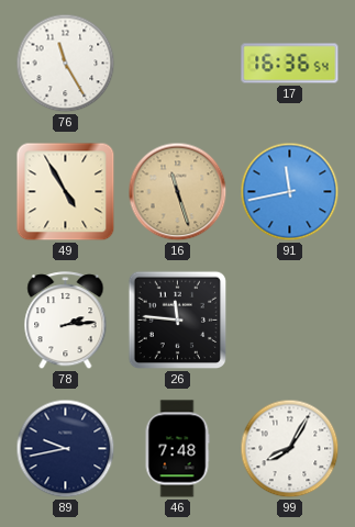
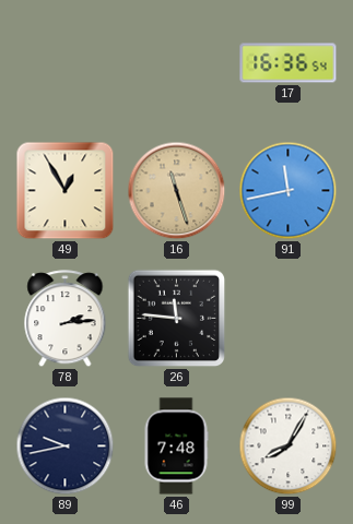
76: 11:25 -> none
49: 4:55 -> 12:55
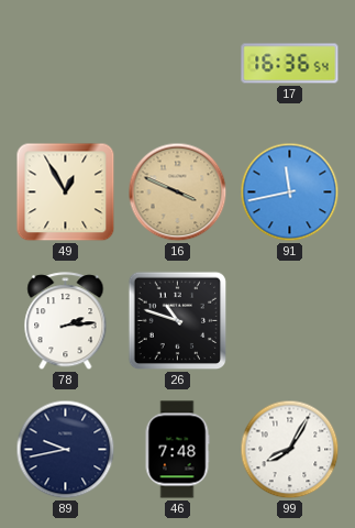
16: 11:27 -> 3:49
26: 11:46 -> 10:48
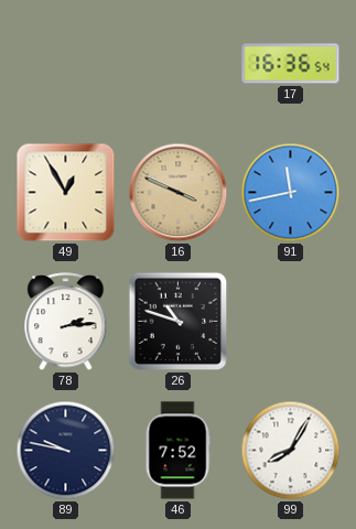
89: 9:43 -> 9:47
46: 7:48 -> 7:52
